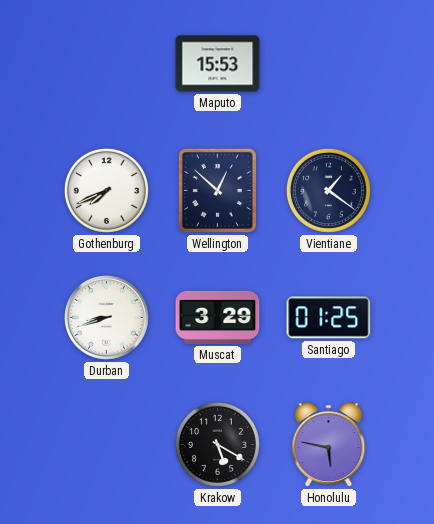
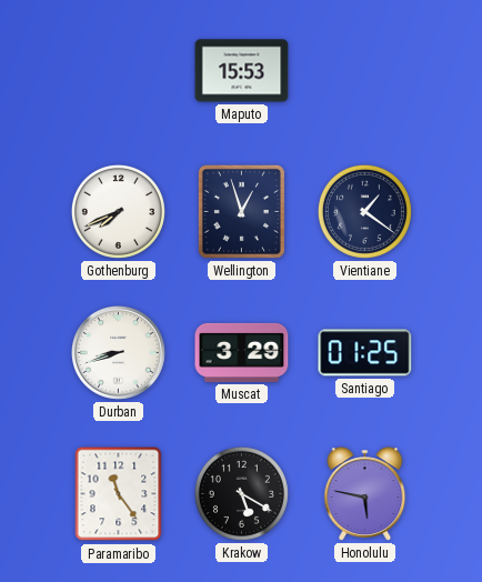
Wellington: 12:52 -> 12:57
Paramaribo: none -> 11:24
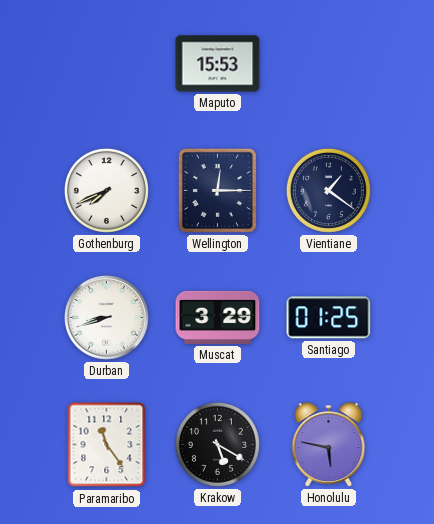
Wellington: 12:57 -> 12:15
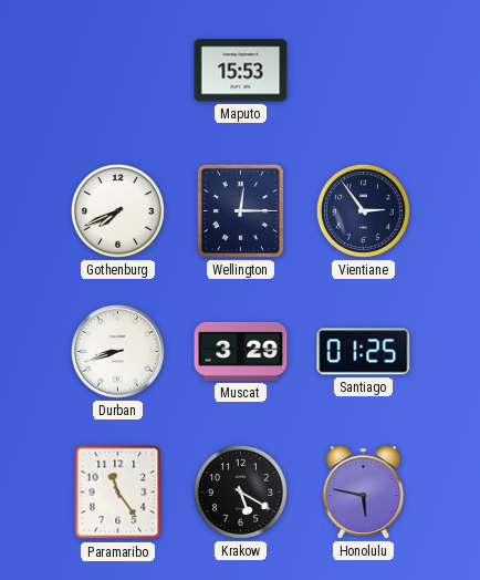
Vientiane: 1:21 -> 2:54
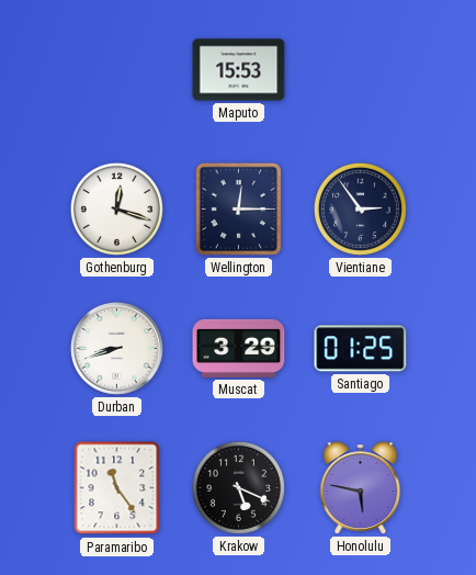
Gothenburg: 7:41 -> 12:18
Krakow: 5:20 -> 5:19
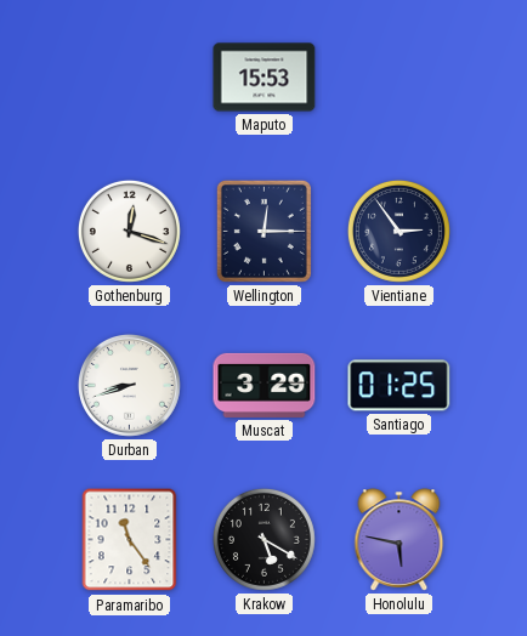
Krakow: 5:19 -> 5:20
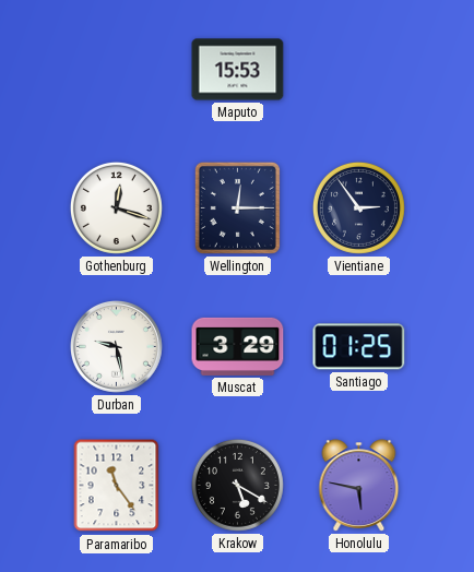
Durban: 8:42 -> 9:28
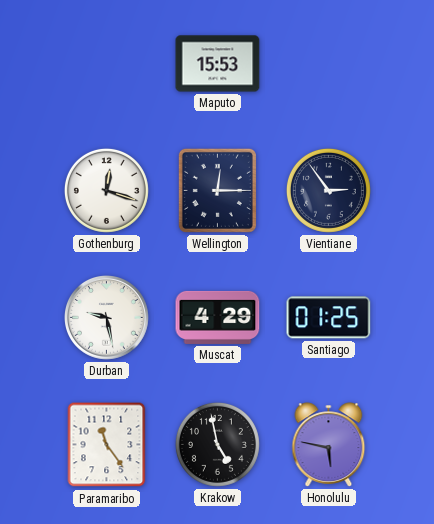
Muscat: 3:29 -> 4:29
Krakow: 5:20 -> 4:58
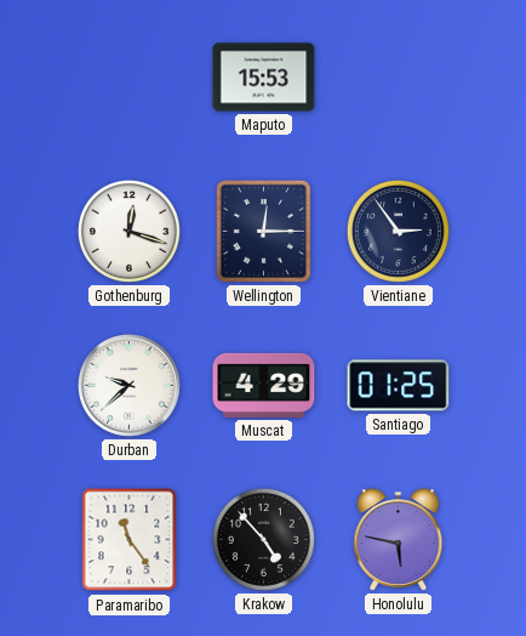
Durban: 9:28 -> 9:38
Krakow: 4:58 -> 4:53
